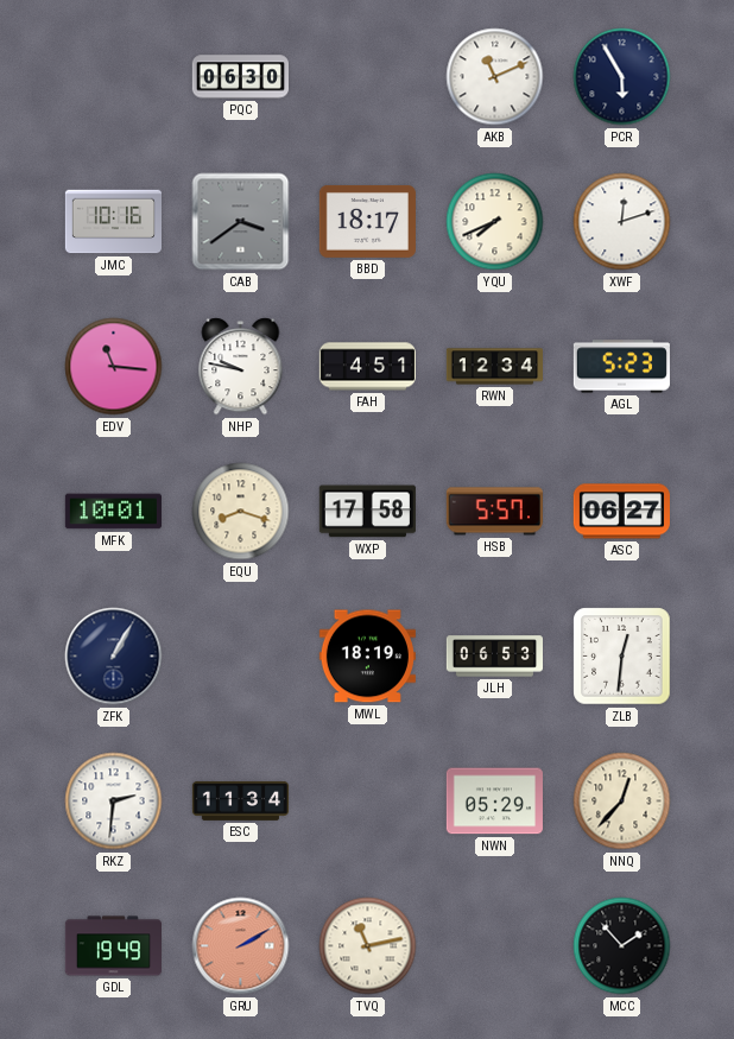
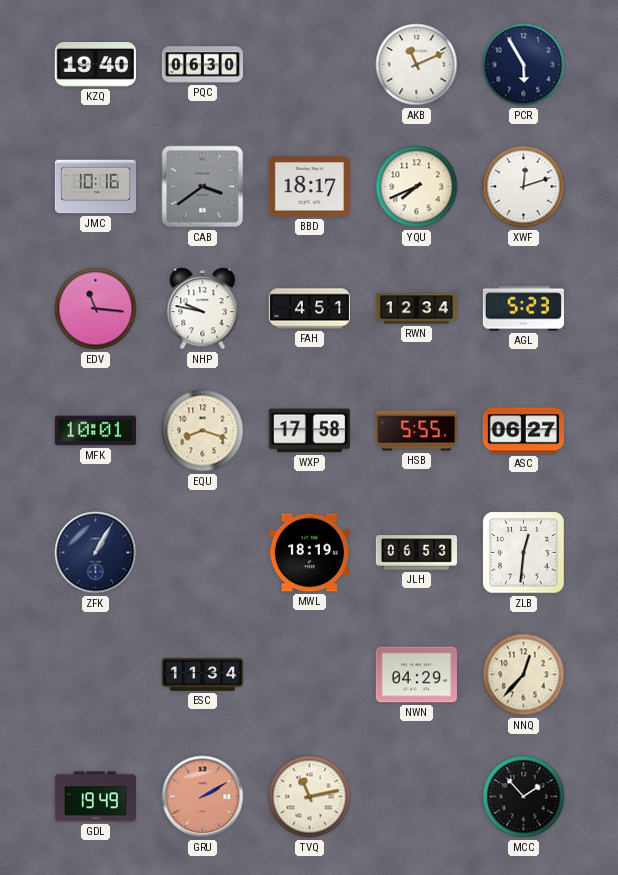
KZQ: none -> 19:40
HSB: 5:57 -> 5:55
RKZ: 2:31 -> none
NWN: 05:29 -> 04:29
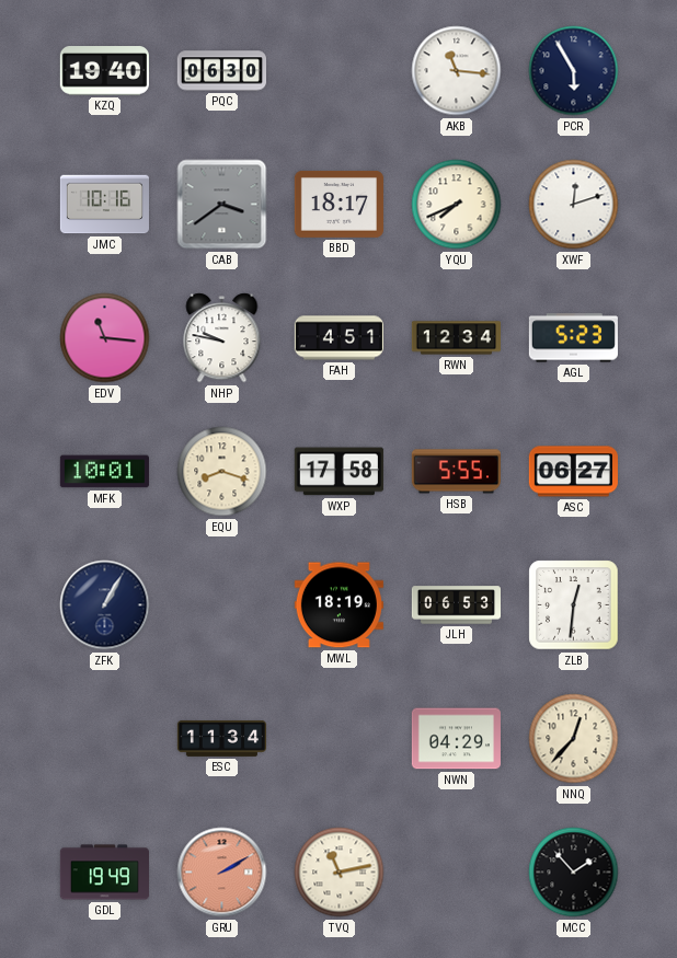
AKB: 11:11 -> 11:16
